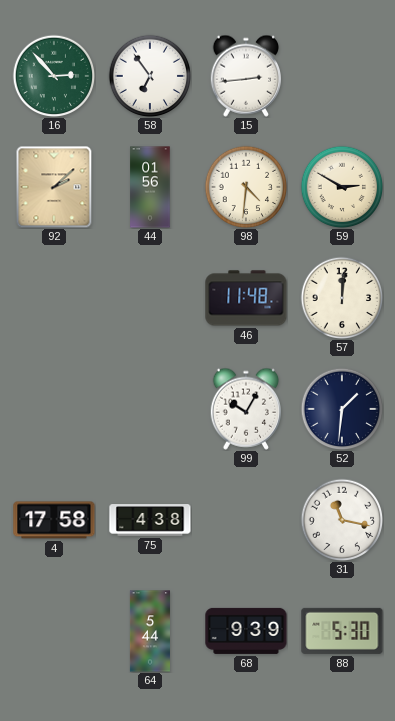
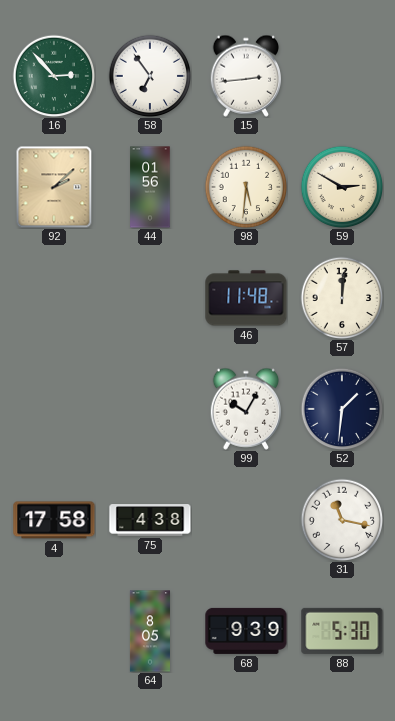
98: 4:31 -> 5:31
64: 5:44 -> 8:05
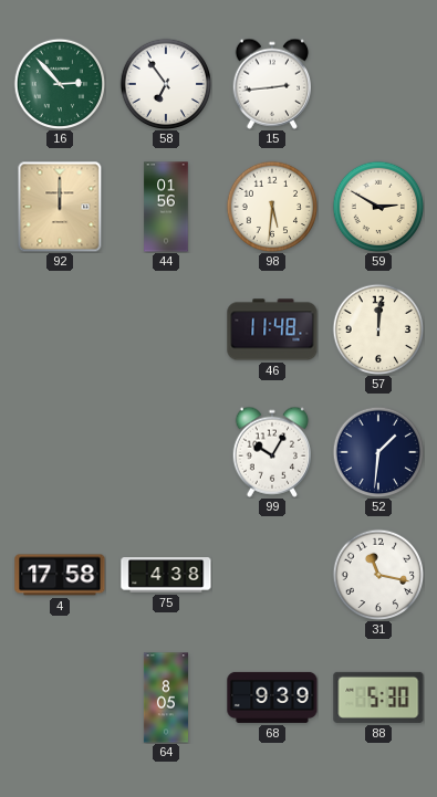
92: 2:08 -> 12:00
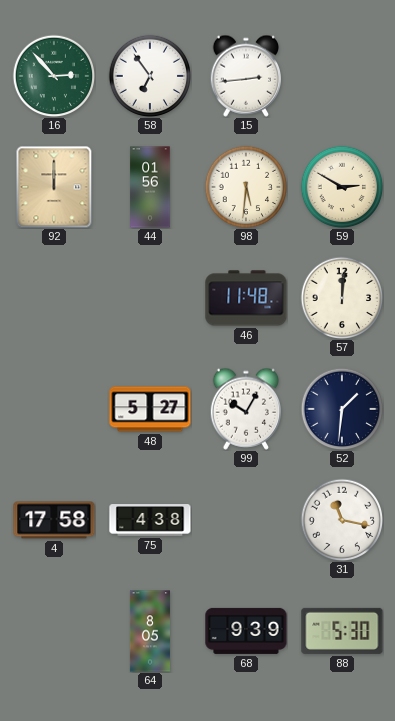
48: none -> 5:27
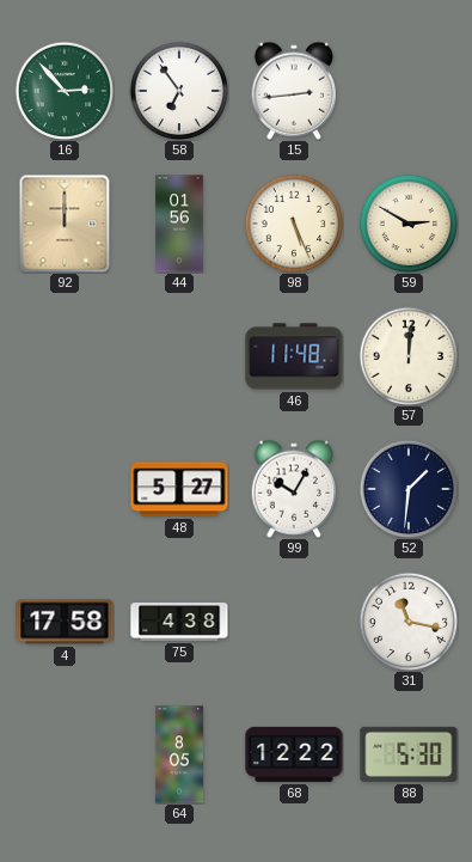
98: 5:31 -> 5:26
68: 9:39 -> 12:22
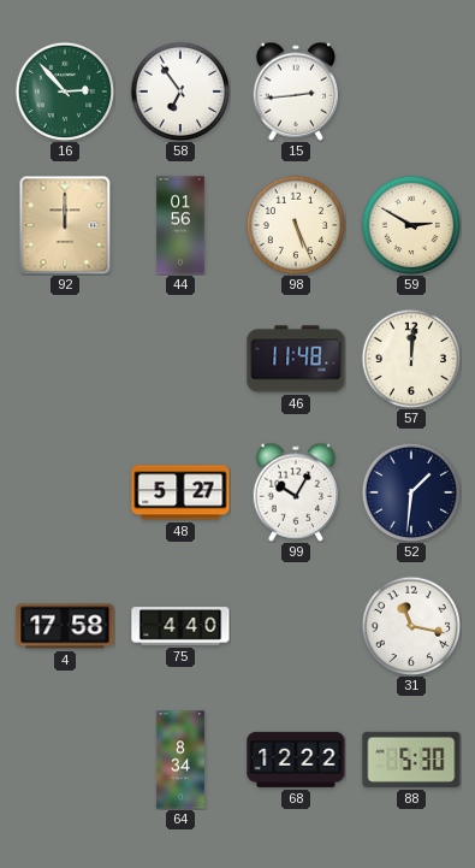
75: 4:38 -> 4:40
64: 8:05 -> 8:34
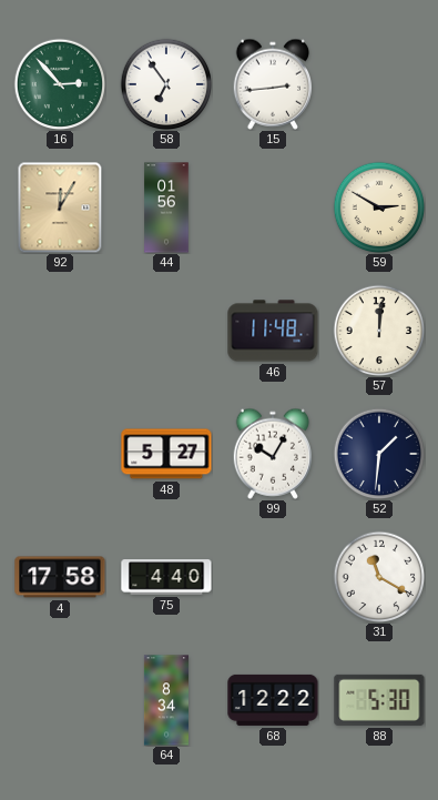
92: 12:00 -> 12:05
98: 5:26 -> none
31: 11:17 -> 11:20
